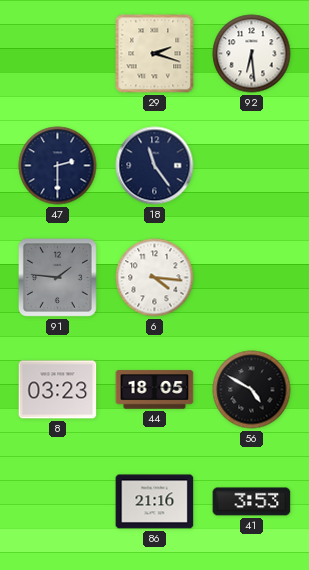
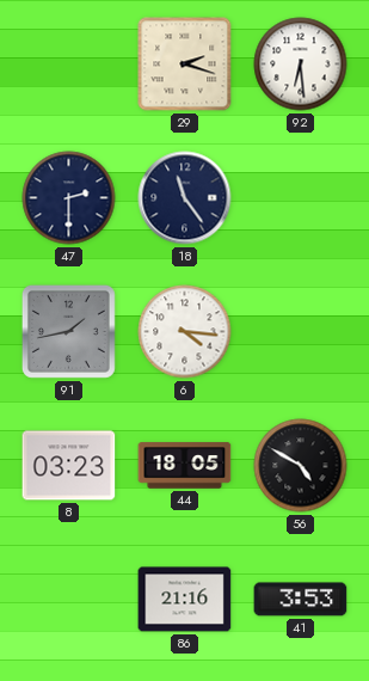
91: 1:46 -> 1:43
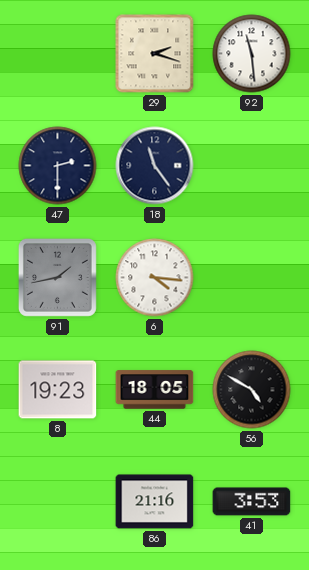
92: 6:29 -> 11:29
8: 03:23 -> 19:23
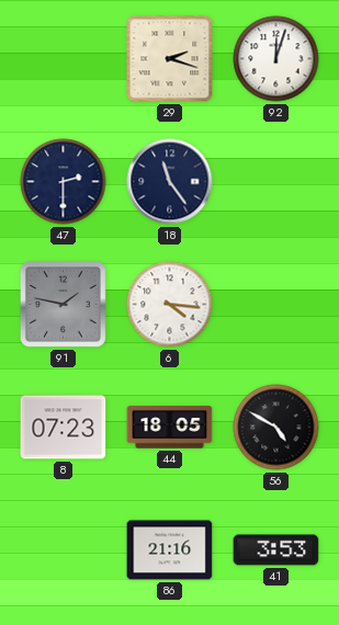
92: 11:29 -> 12:03
91: 1:43 -> 1:47
8: 19:23 -> 07:23
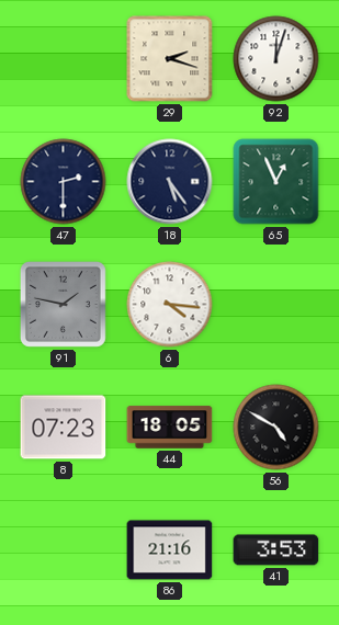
18: 11:24 -> 5:24
65: none -> 12:56
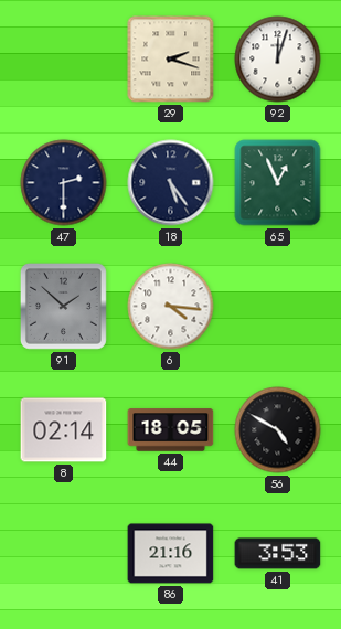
91: 1:47 -> 1:52
8: 07:23 -> 02:14
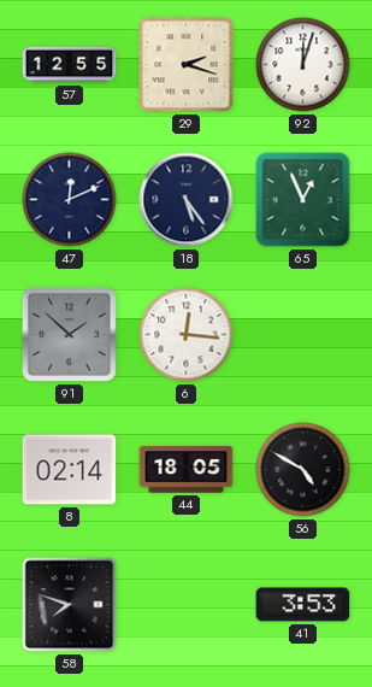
57: none -> 12:55
47: 2:30 -> 12:11
6: 4:16 -> 12:16
58: none -> 7:48
86: 21:16 -> none
